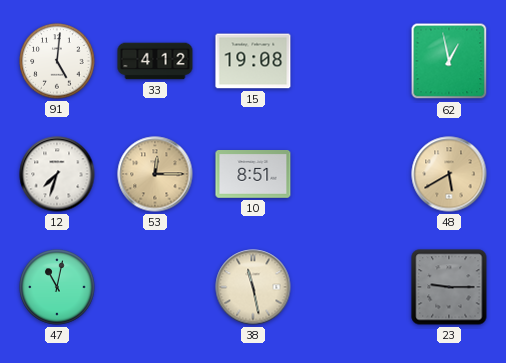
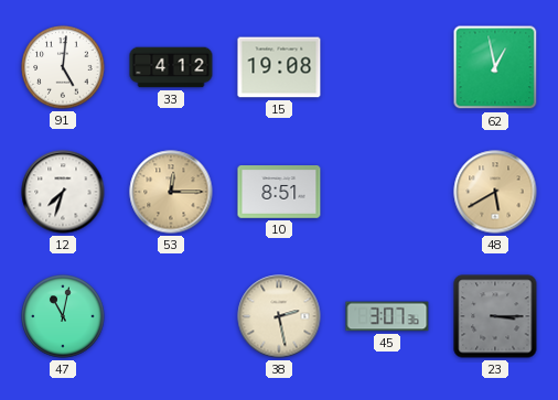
38: 11:28 -> 2:28
45: none -> 3:07
23: 9:15 -> 3:15
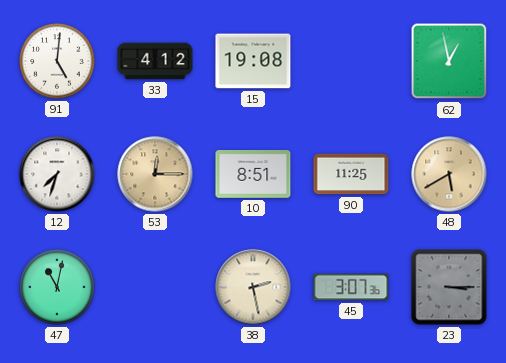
90: none -> 11:25
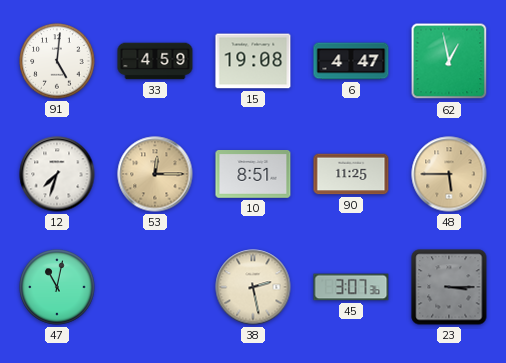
33: 4:12 -> 4:59
6: none -> 4:47
48: 5:40 -> 5:45
